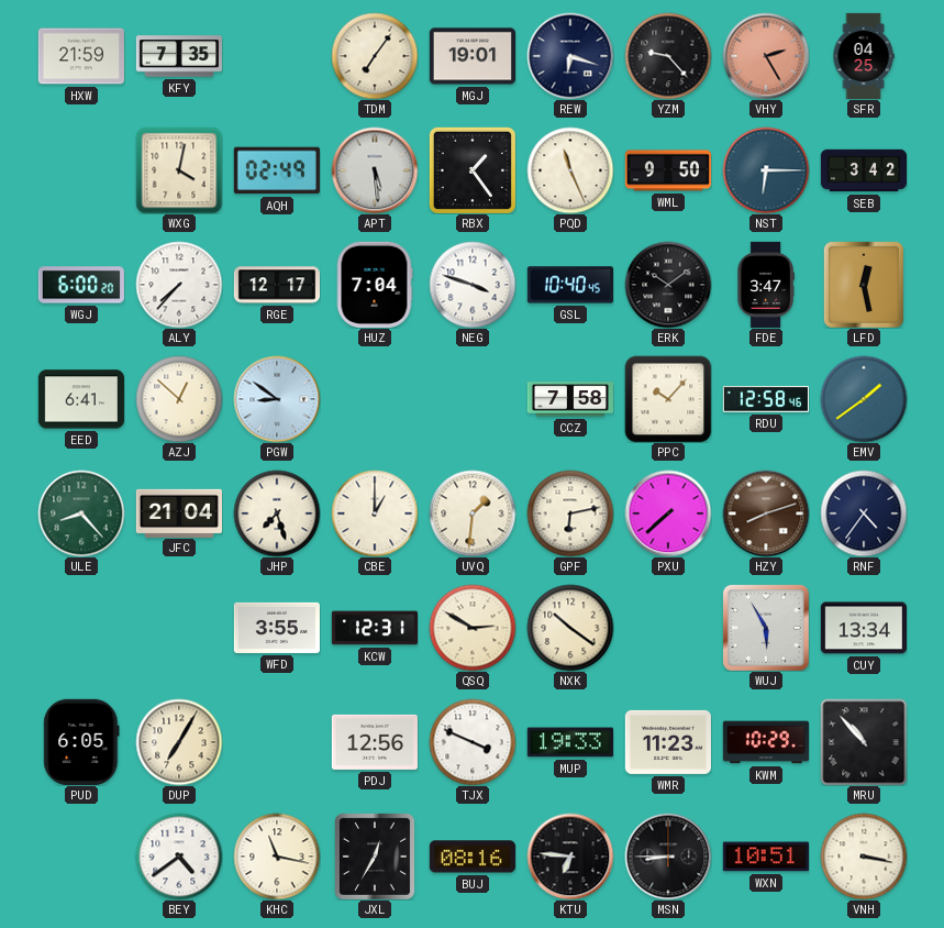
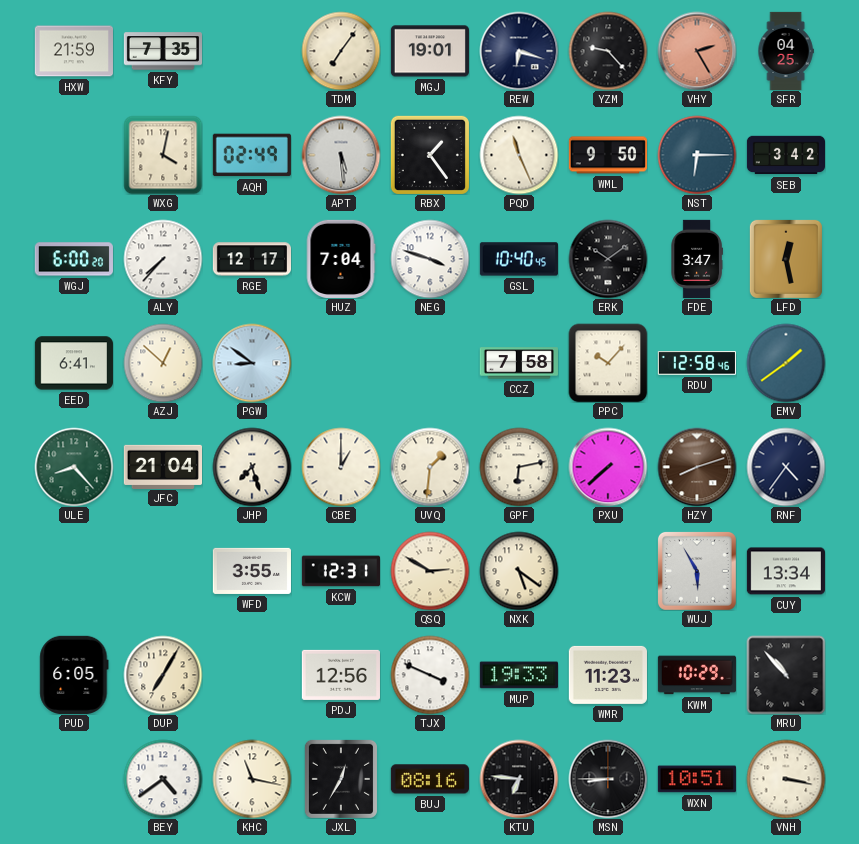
NXK: 10:21 -> 5:21
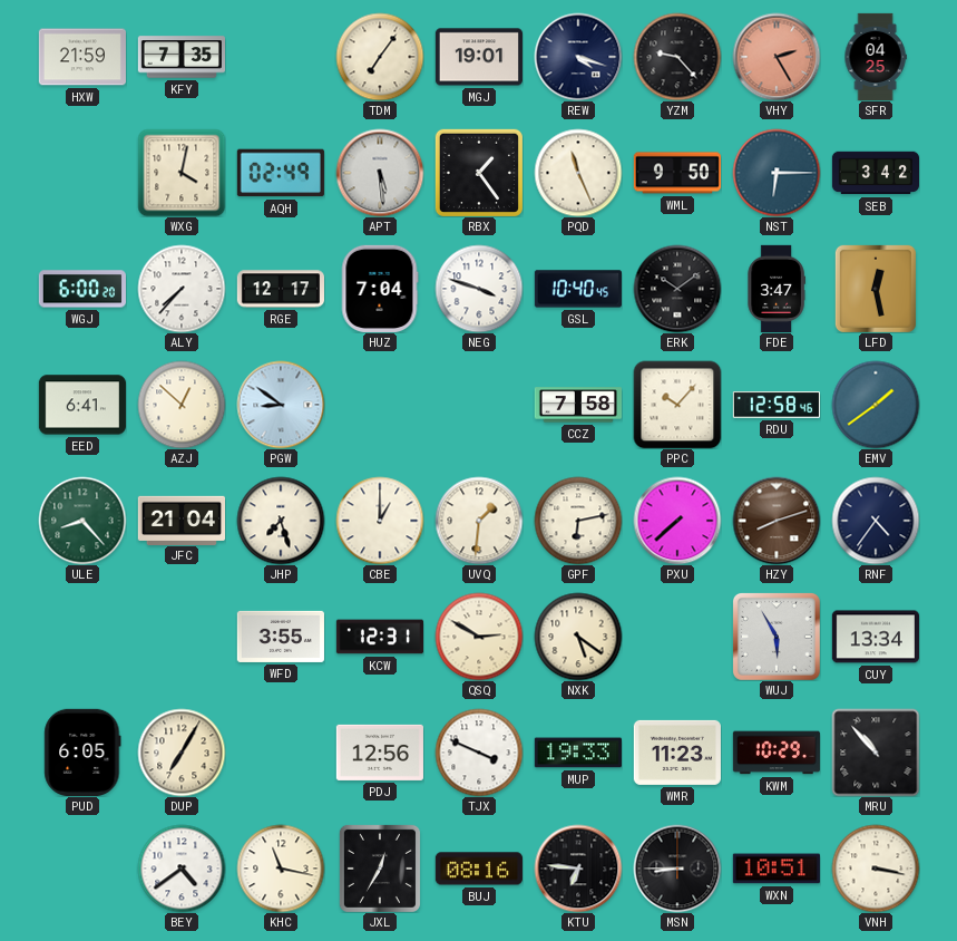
REW: 6:18 -> 4:18
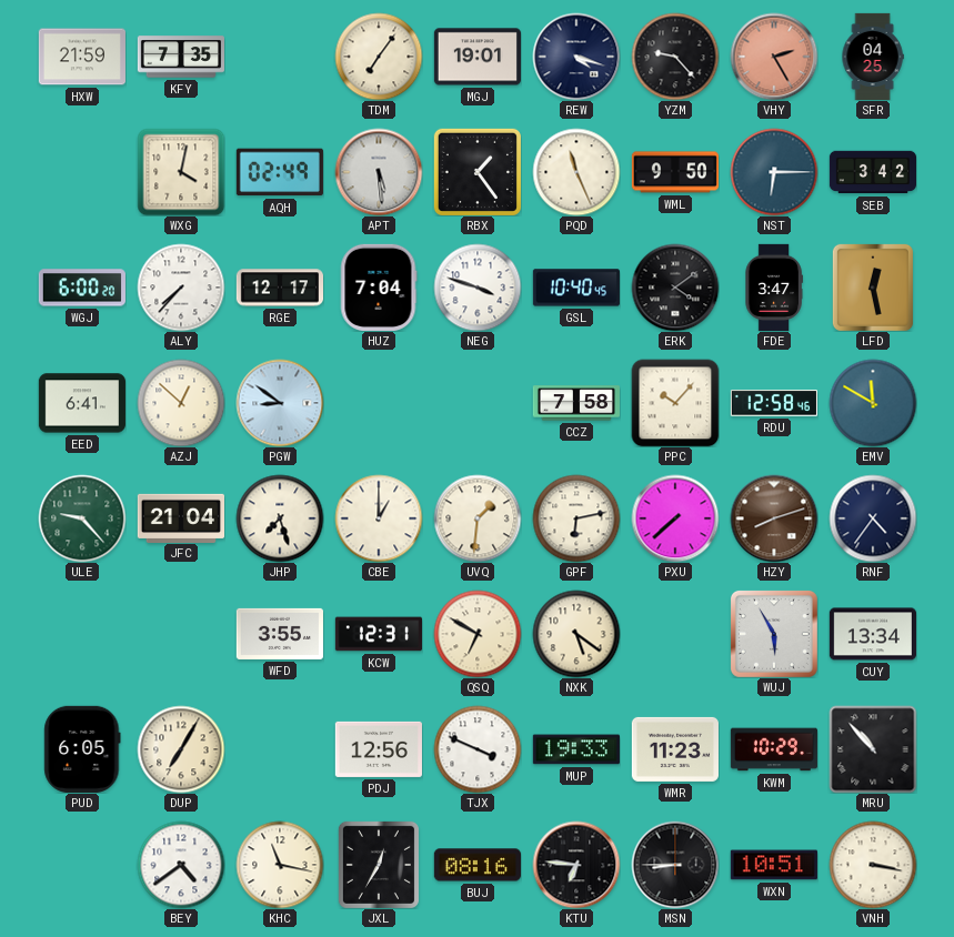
ERK: 10:09 -> 4:09
EMV: 1:39 -> 11:50
ULE: 8:23 -> 9:23
QSQ: 2:50 -> 6:50
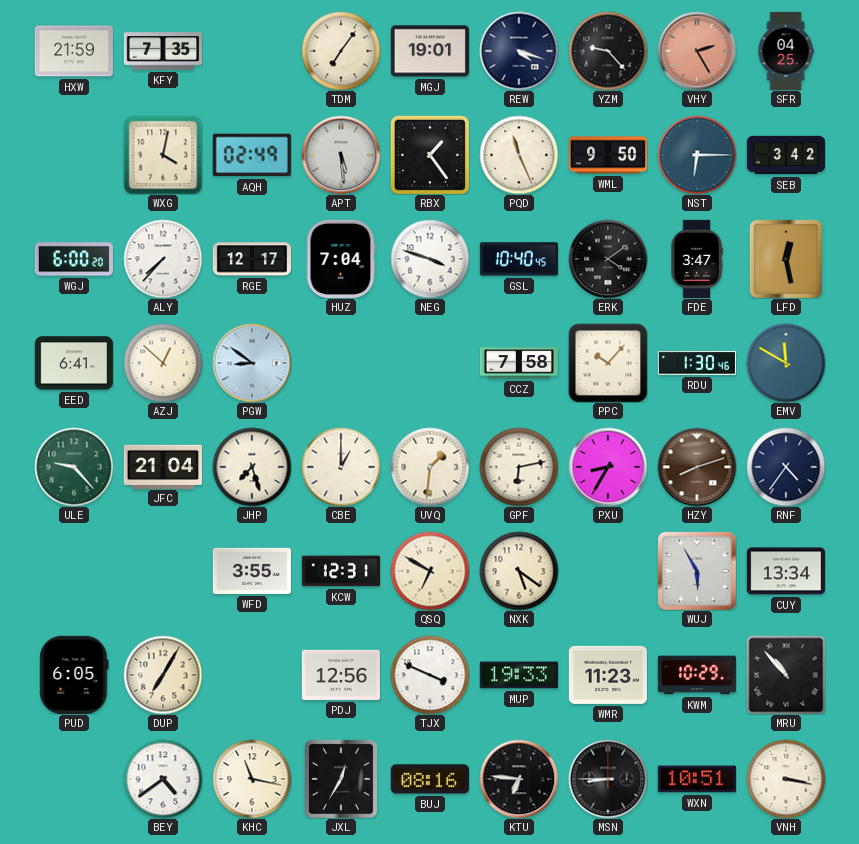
RDU: 12:58 -> 1:30
PXU: 7:38 -> 8:35
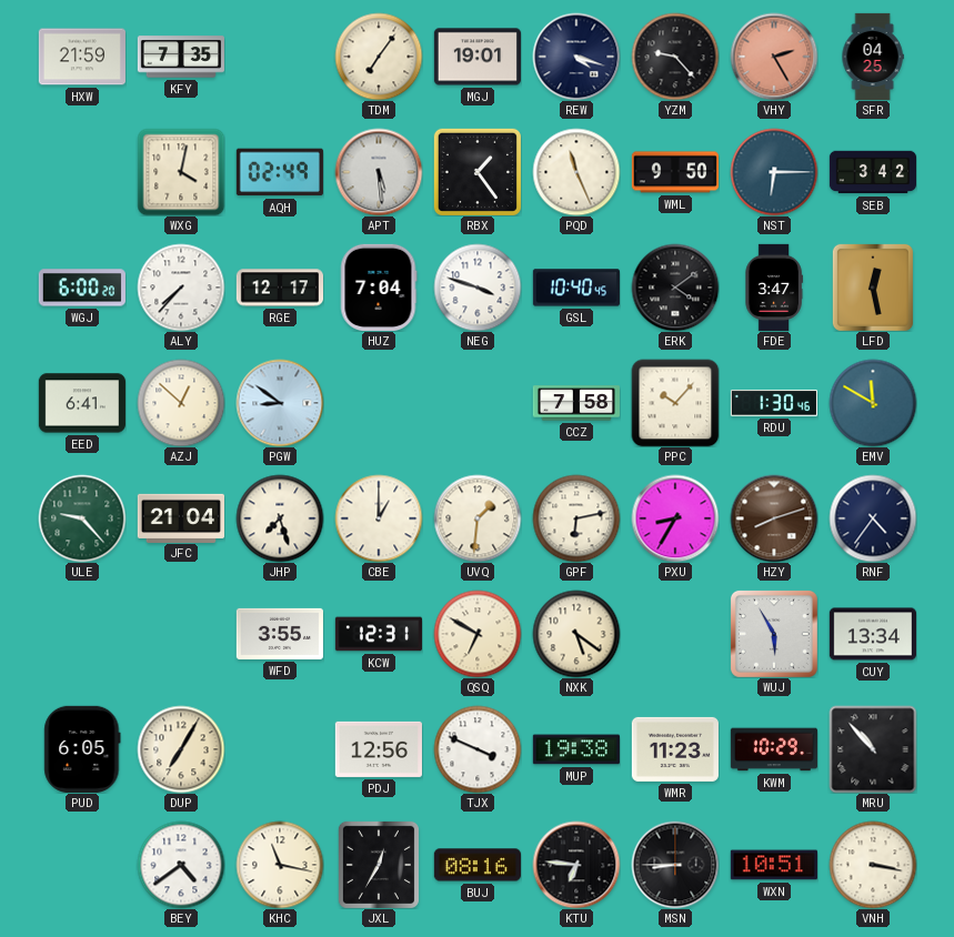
MUP: 19:33 -> 19:38
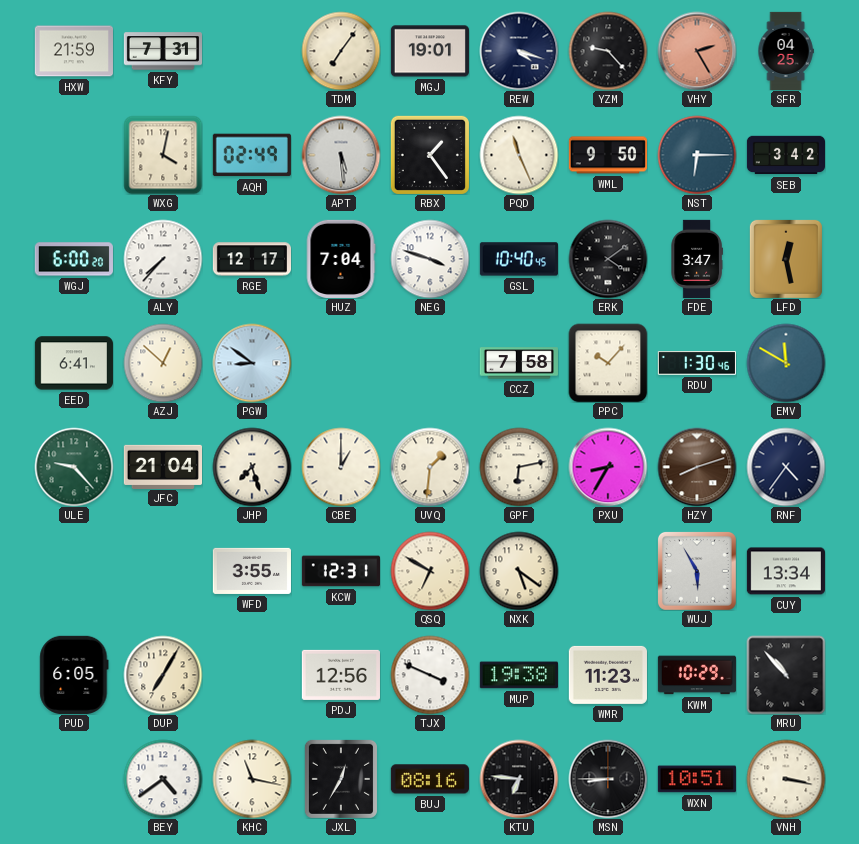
KFY: 7:35 -> 7:31
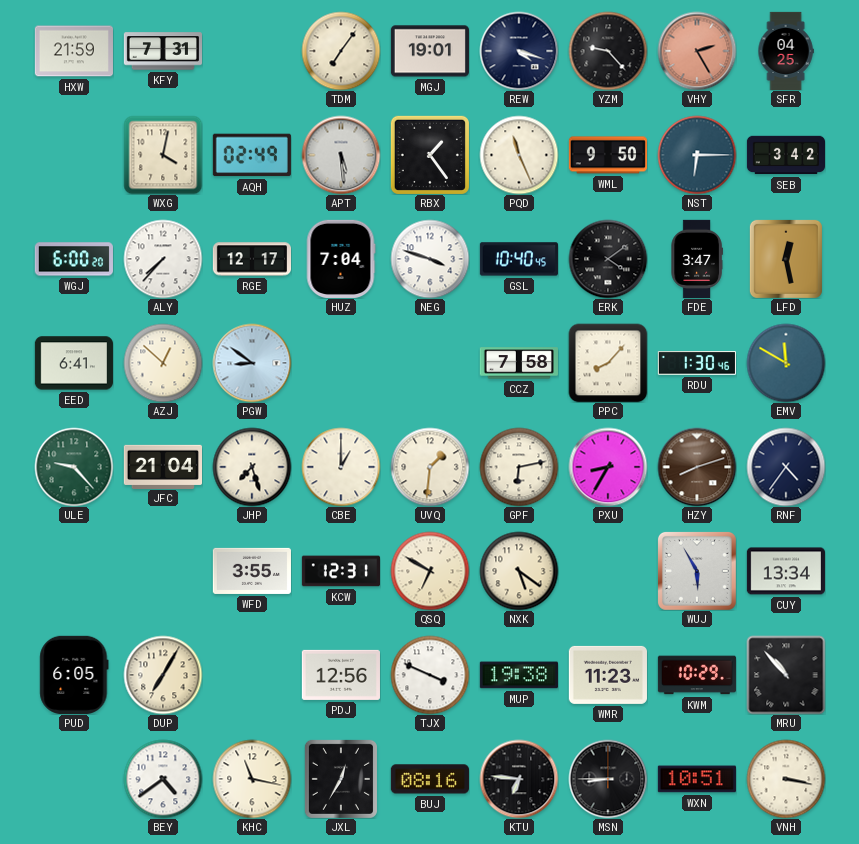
PPC: 10:07 -> 8:07
